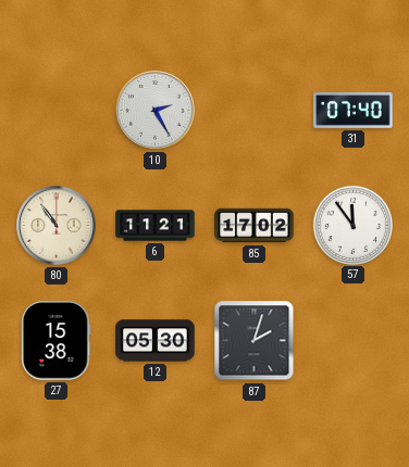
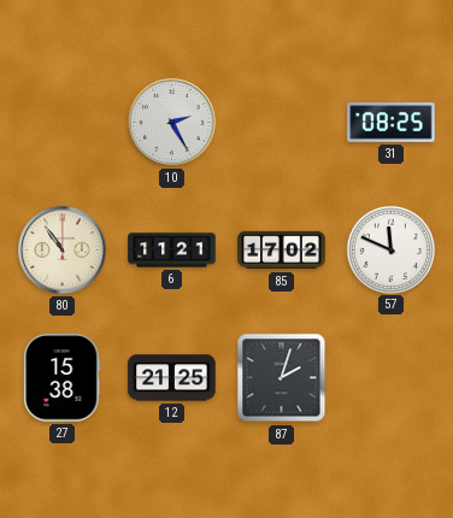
31: 07:40 -> 08:25
57: 11:54 -> 11:49
12: 05:30 -> 21:25
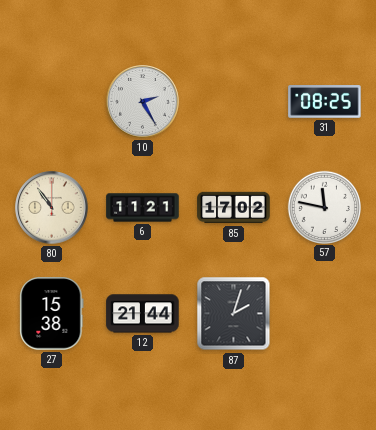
57: 11:49 -> 11:47
12: 21:25 -> 21:44
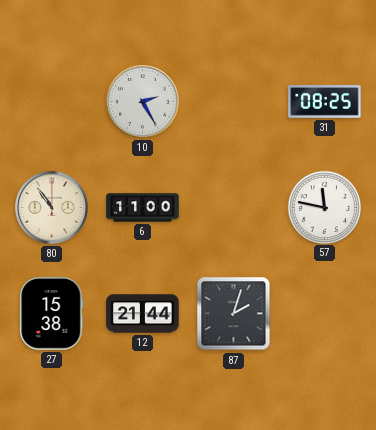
6: 11:21 -> 11:00
85: 17:02 -> none
